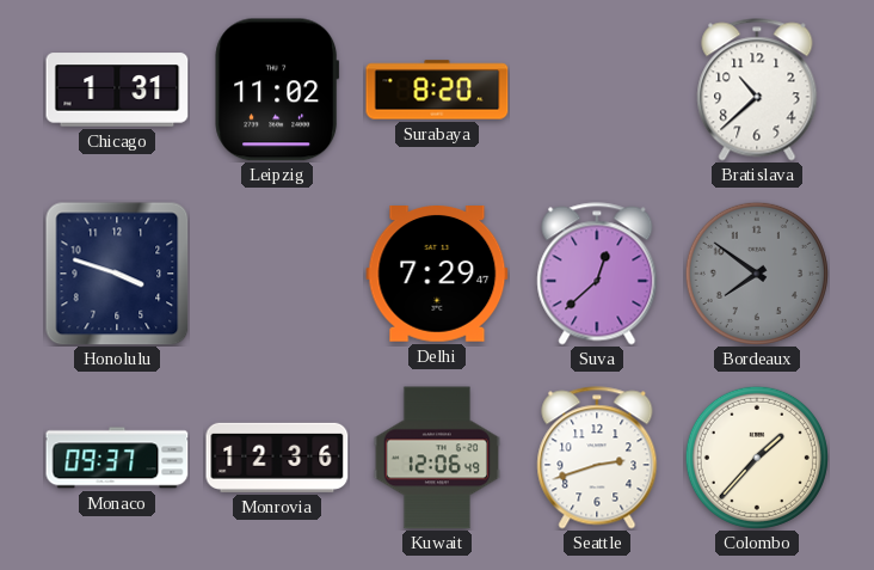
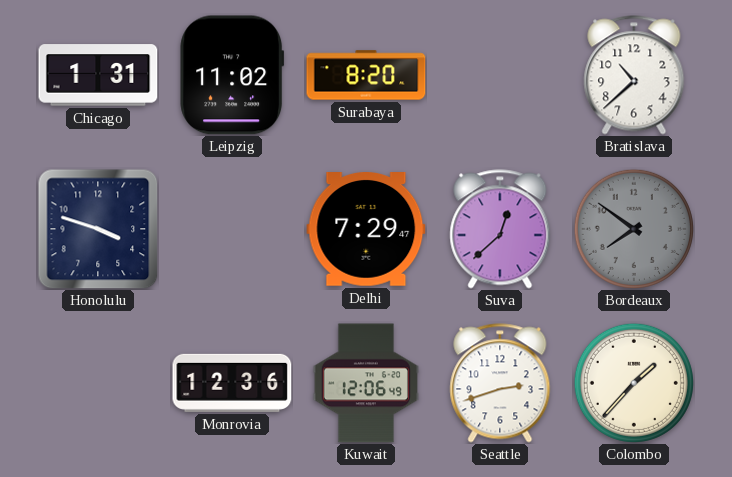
Monaco: 09:37 -> none
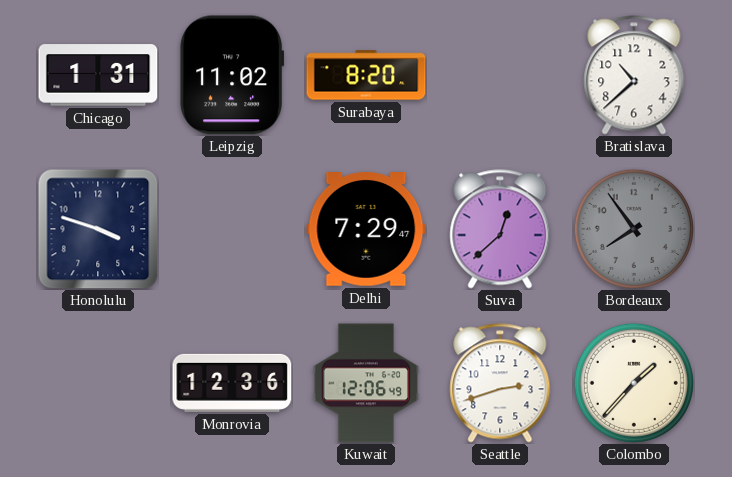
Bordeaux: 7:51 -> 7:54
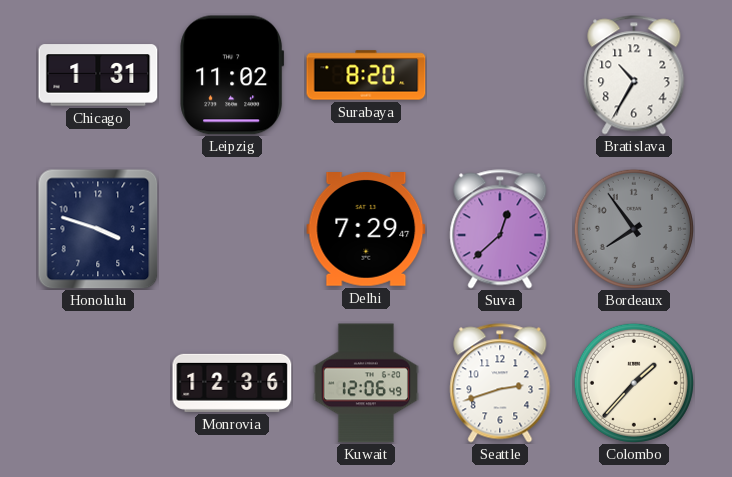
Bratislava: 10:38 -> 10:35
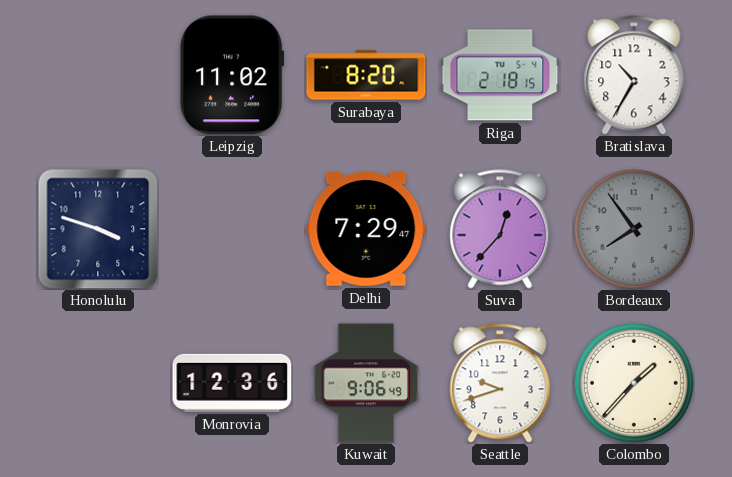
Chicago: 1:31 -> none
Riga: none -> 2:18
Suva: 12:38 -> 12:37
Kuwait: 12:06 -> 9:06
Seattle: 2:42 -> 9:42
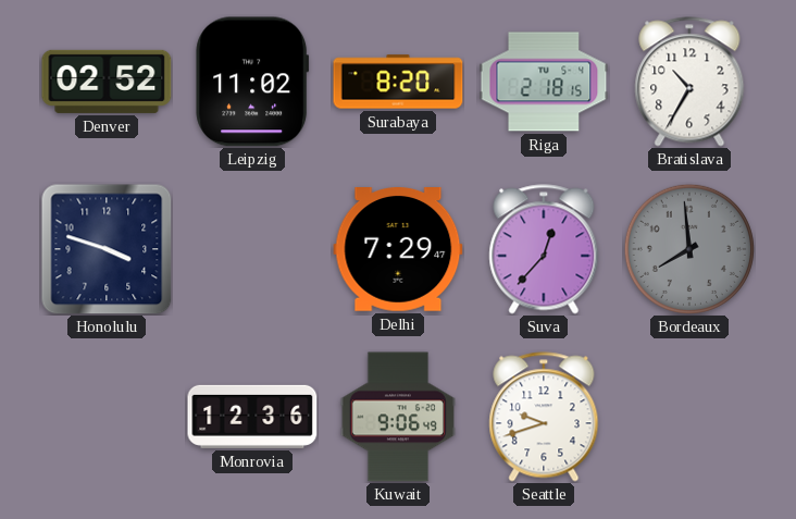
Denver: none -> 02:52
Bordeaux: 7:54 -> 7:59
Colombo: 1:37 -> none
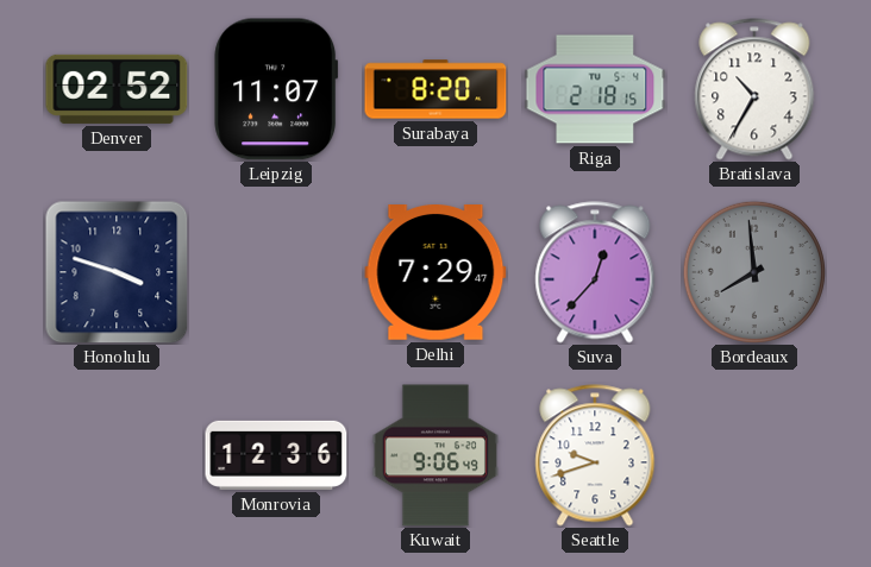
Leipzig: 11:02 -> 11:07
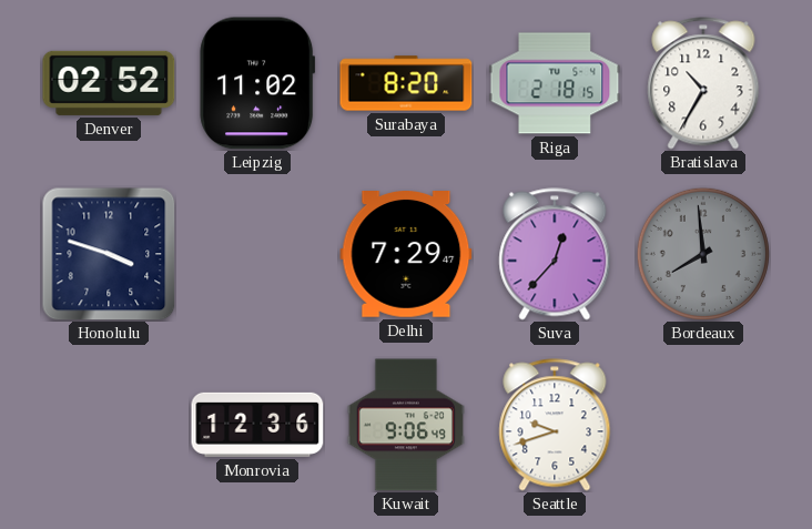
Leipzig: 11:07 -> 11:02
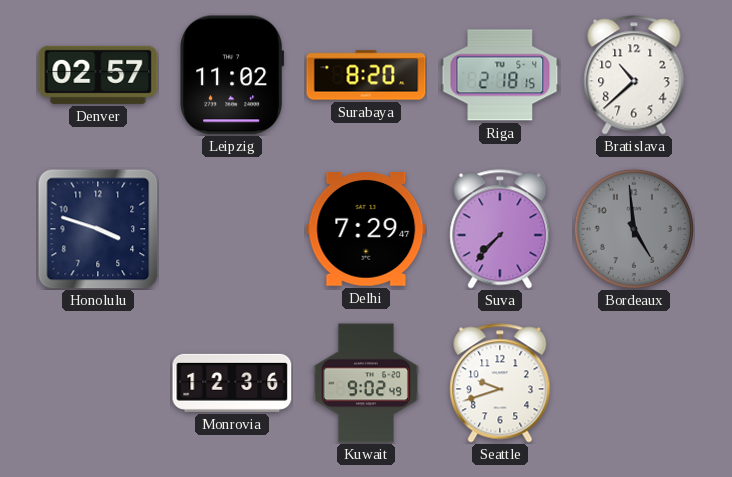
Denver: 02:52 -> 02:57
Bratislava: 10:35 -> 10:38
Suva: 12:37 -> 7:37
Bordeaux: 7:59 -> 4:59
Kuwait: 9:06 -> 9:02
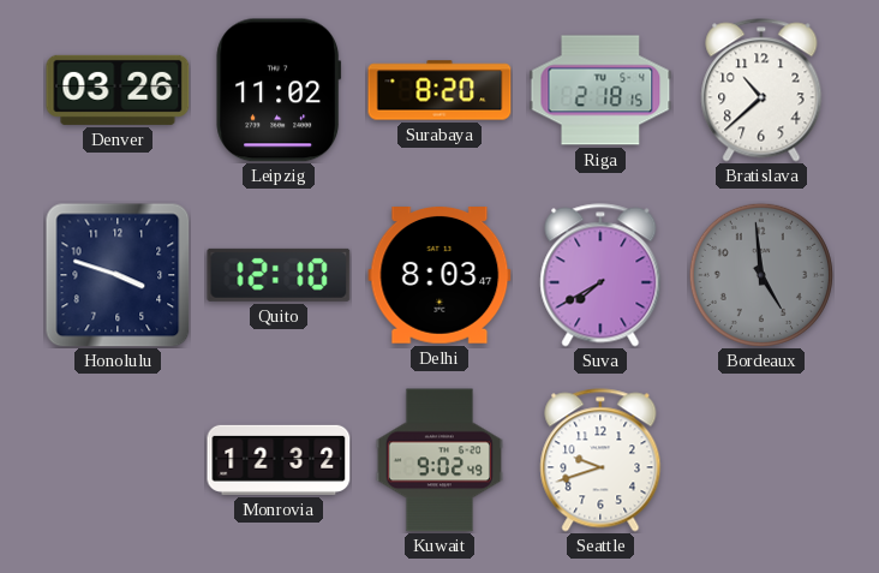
Denver: 02:57 -> 03:26
Quito: none -> 12:10
Delhi: 7:29 -> 8:03
Suva: 7:37 -> 7:40
Monrovia: 12:36 -> 12:32
